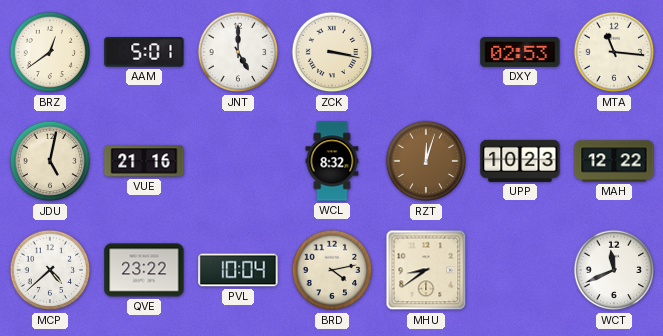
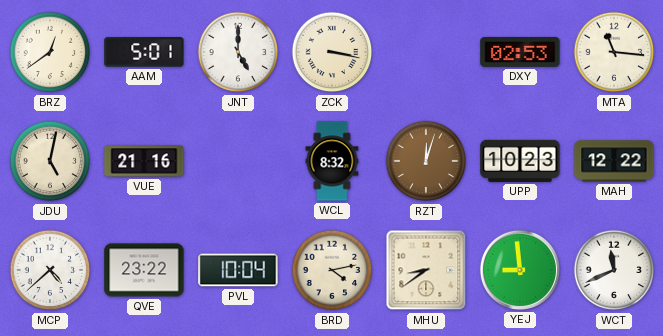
YEJ: none -> 8:59
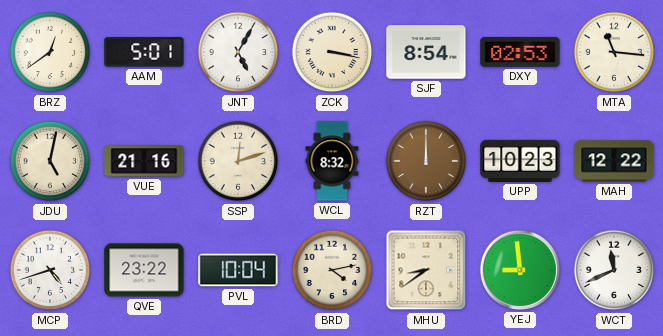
JNT: 5:00 -> 5:05
SJF: none -> 8:54
SSP: none -> 12:12
RZT: 12:03 -> 12:00
MCP: 4:38 -> 4:42
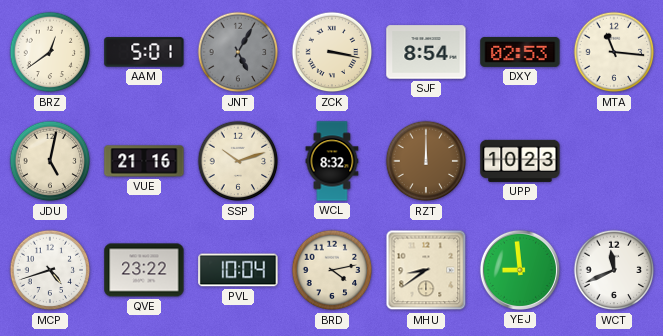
JNT dial: white -> grey
SSP: 12:12 -> 10:12
MAH: 12:22 -> none
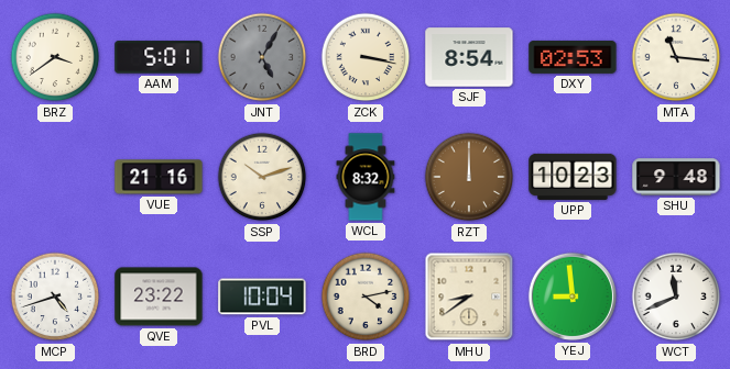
BRZ: 12:39 -> 3:39
JDU: 5:02 -> none
SHU: none -> 9:48
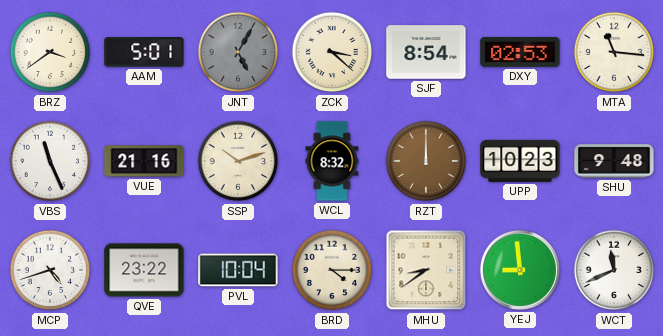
ZCK: 3:17 -> 3:22
VBS: none -> 11:26
BRD: 4:13 -> 4:15
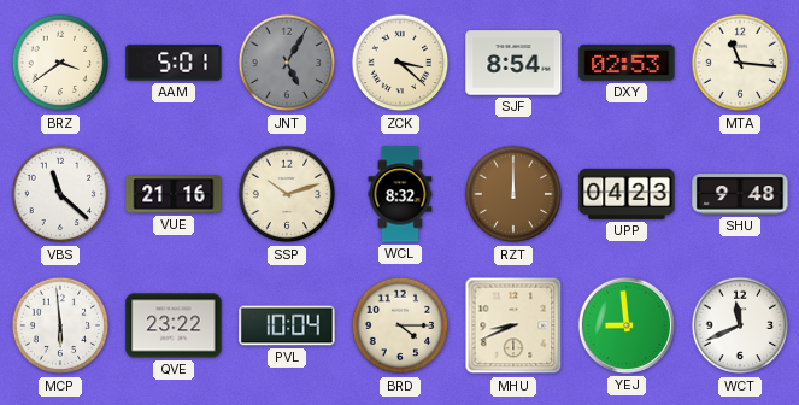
VBS: 11:26 -> 11:22
UPP: 10:23 -> 04:23
MCP: 4:42 -> 5:59
MHU: 8:39 -> 8:41
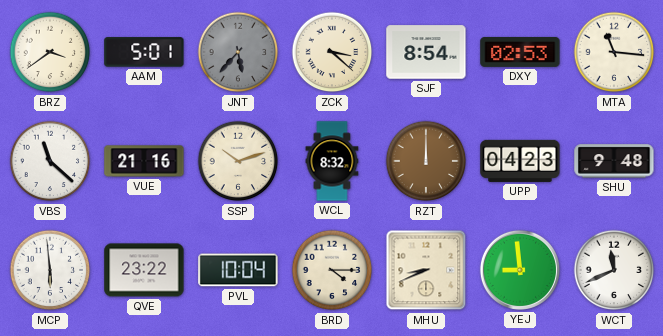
JNT: 5:05 -> 5:37
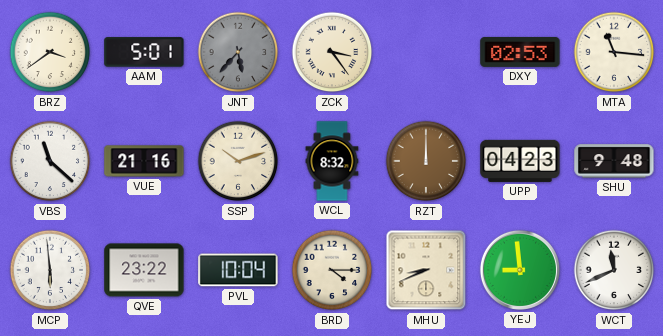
ZCK: 3:22 -> 3:24
SJF: 8:54 -> none
